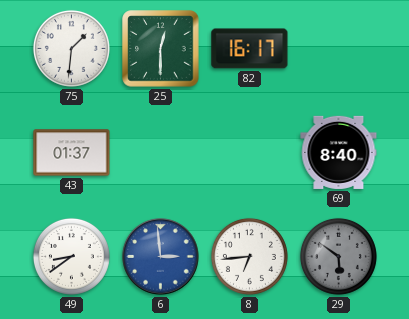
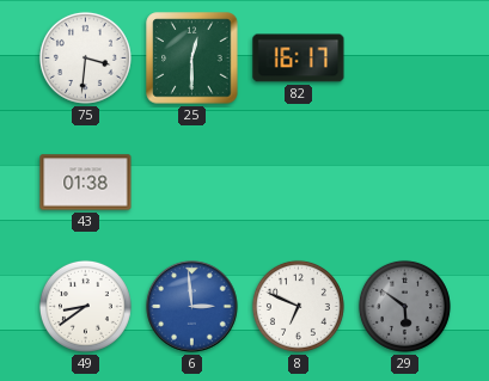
75: 1:31 -> 3:31
43: 01:37 -> 01:38
69: 8:40 -> none
8: 6:44 -> 6:49
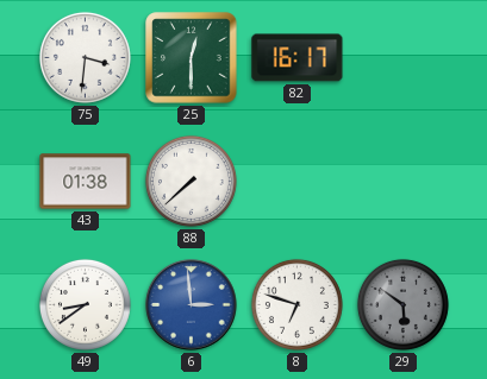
88: none -> 7:38
8: 6:49 -> 6:48
